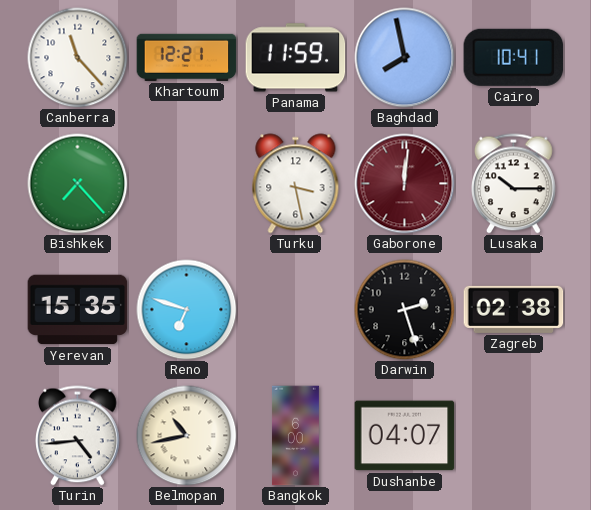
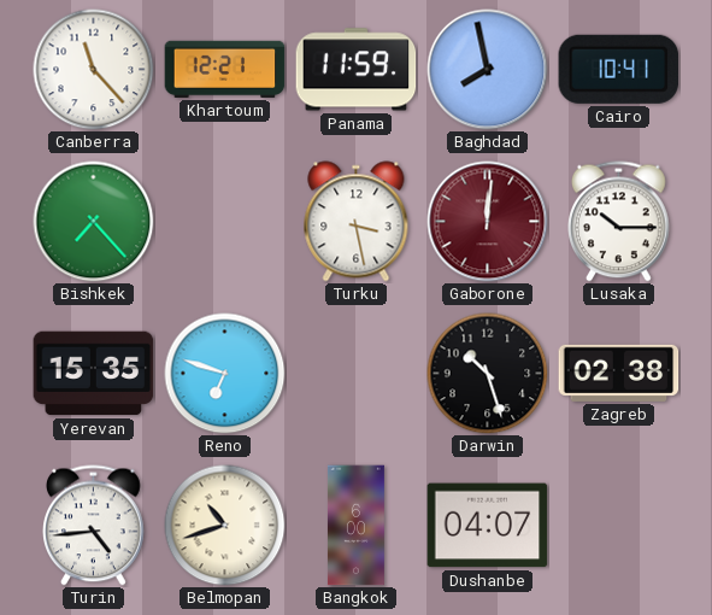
Darwin: 2:27 -> 10:27
Belmopan: 10:43 -> 10:42
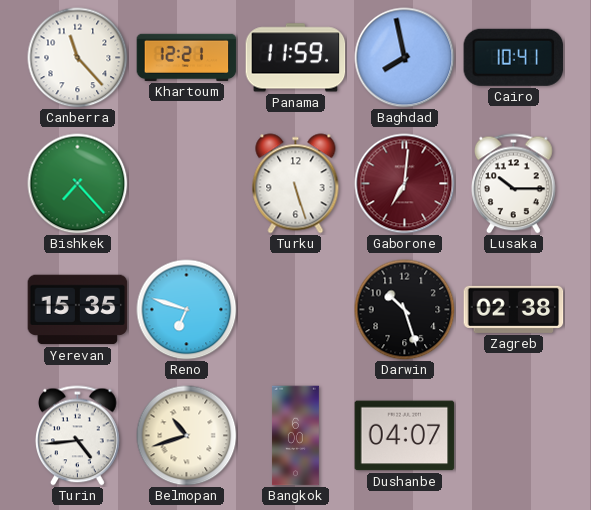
Turku: 3:28 -> 5:27
Gaborone: 12:01 -> 7:01
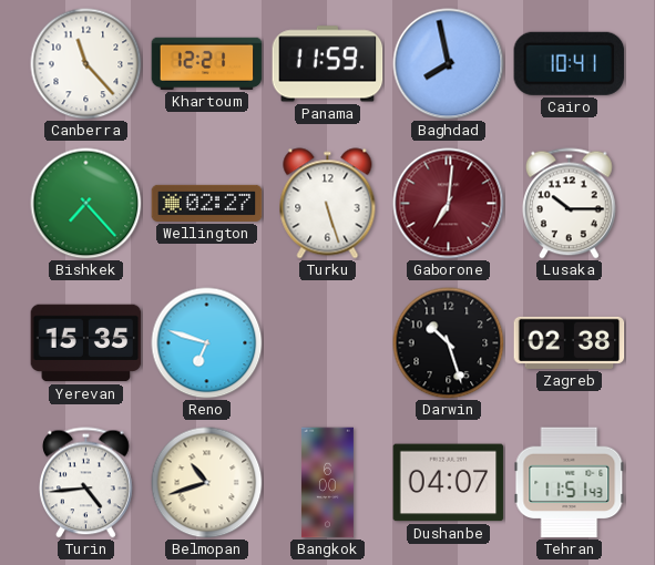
Wellington: none -> 02:27
Tehran: none -> 11:51
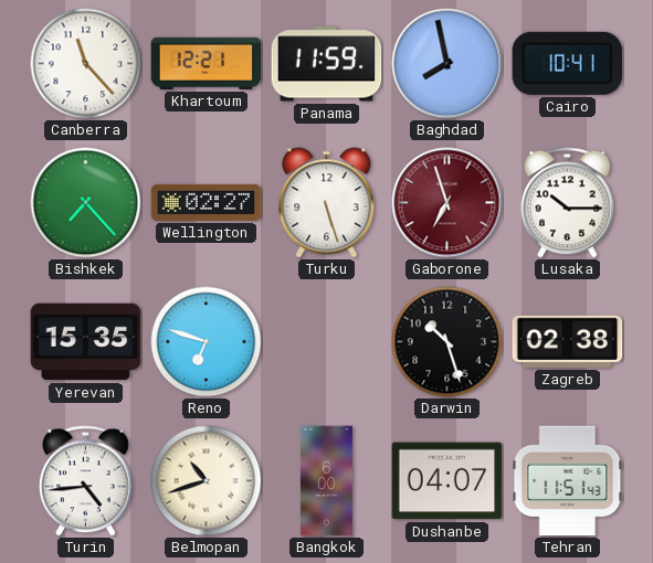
Gaborone: 7:01 -> 6:57
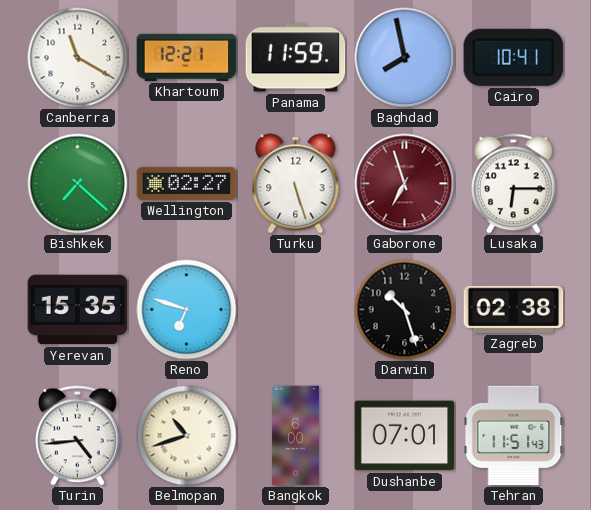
Canberra: 11:23 -> 11:20
Bishkek: 7:23 -> 7:22
Lusaka: 10:15 -> 6:15
Dushanbe: 04:07 -> 07:01
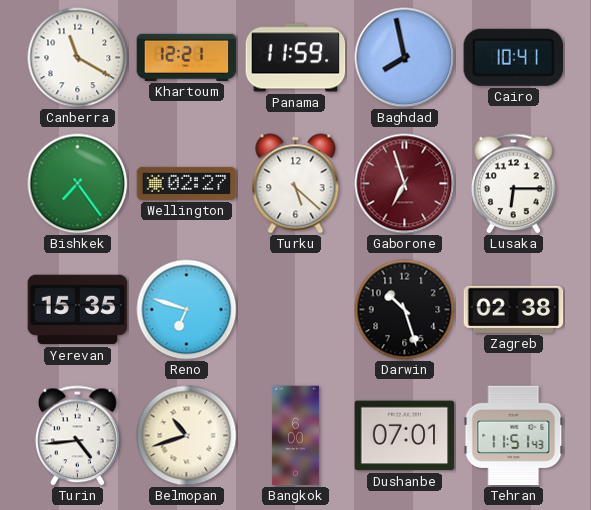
Bishkek: 7:22 -> 7:24
Turku: 5:27 -> 5:22
